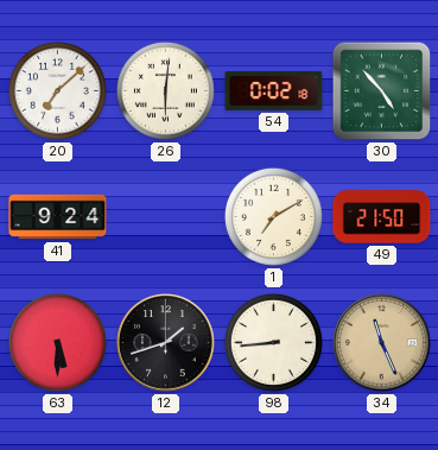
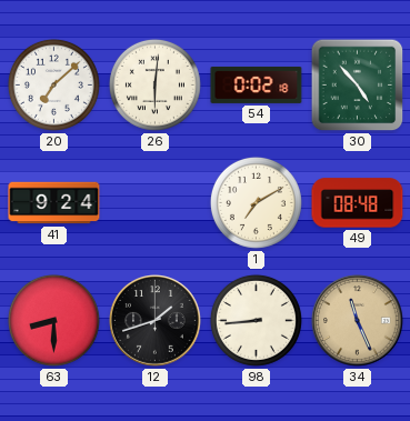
49: 21:50 -> 08:48
63: 5:30 -> 8:30
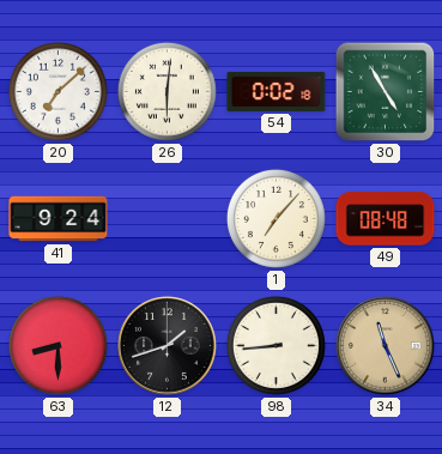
30: 4:53 -> 4:55
1: 7:10 -> 7:07
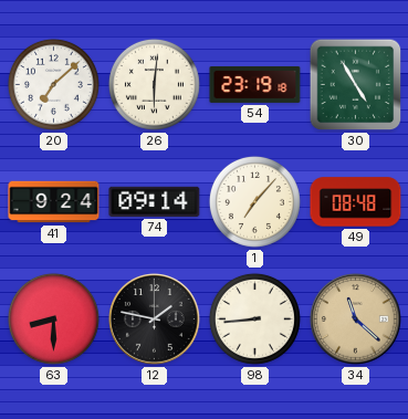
54: 0:02 -> 23:19
74: none -> 09:14
12: 1:42 -> 1:47
34: 11:26 -> 11:22
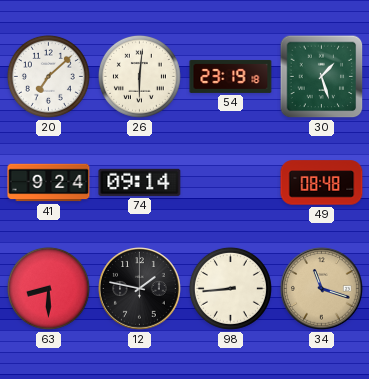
30: 4:55 -> 1:27
1: 7:07 -> none
34: 11:22 -> 11:18
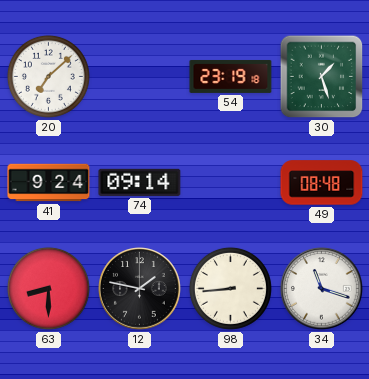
26: 6:01 -> none
34 dial: champagne -> white
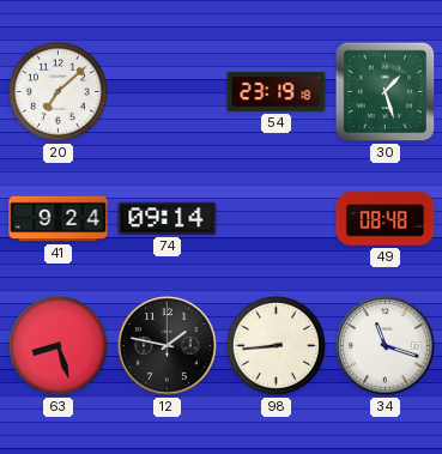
63: 8:30 -> 8:27
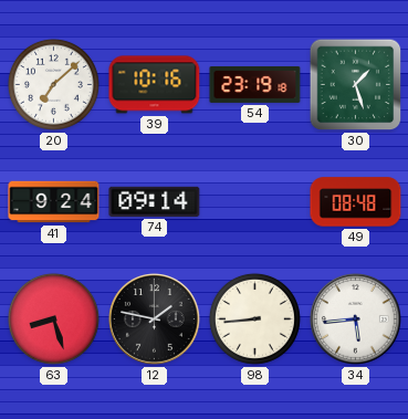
39: none -> 10:16
34: 11:18 -> 5:44
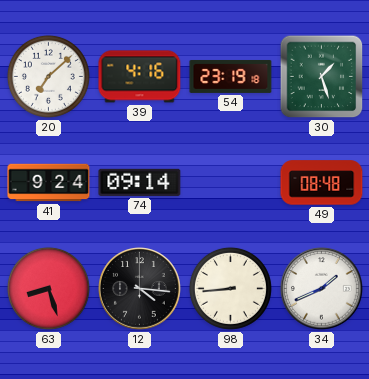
39: 10:16 -> 4:16
12: 1:47 -> 4:16
34: 5:44 -> 1:41
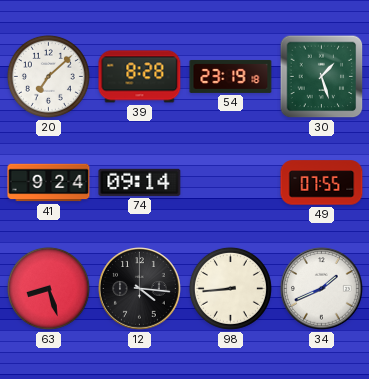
39: 4:16 -> 8:28
49: 08:48 -> 07:55
